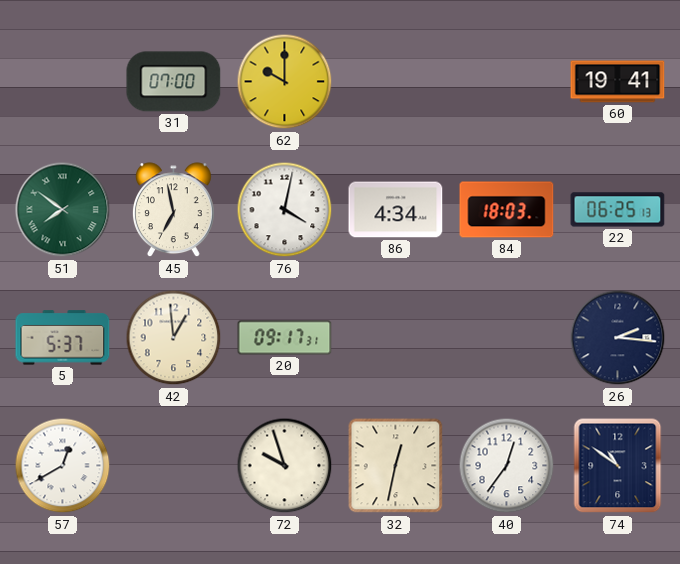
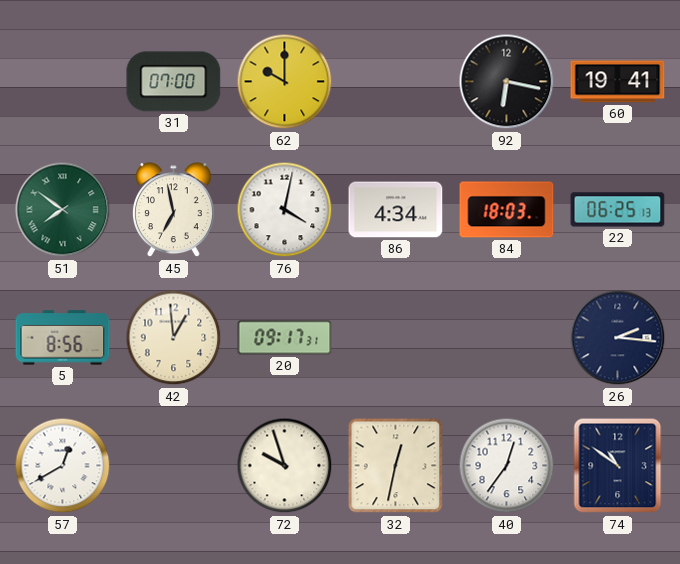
92: none -> 6:17
5: 5:37 -> 8:56
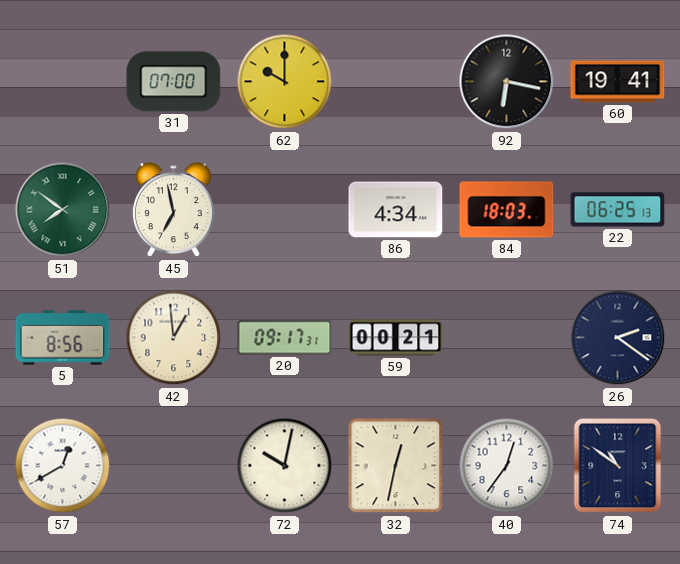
76: 4:02 -> none
59: none -> 00:21
26: 2:16 -> 2:21
72: 9:57 -> 10:02
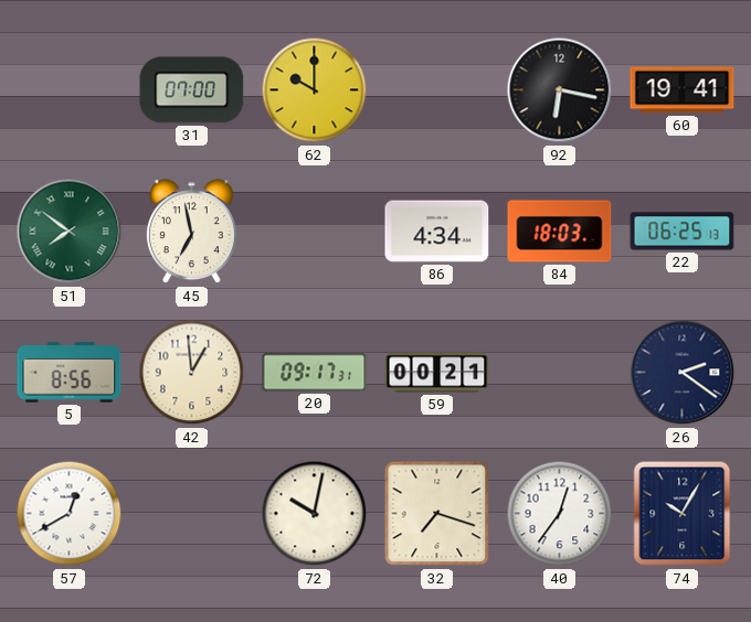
32: 12:32 -> 7:18
74: 10:51 -> 10:05
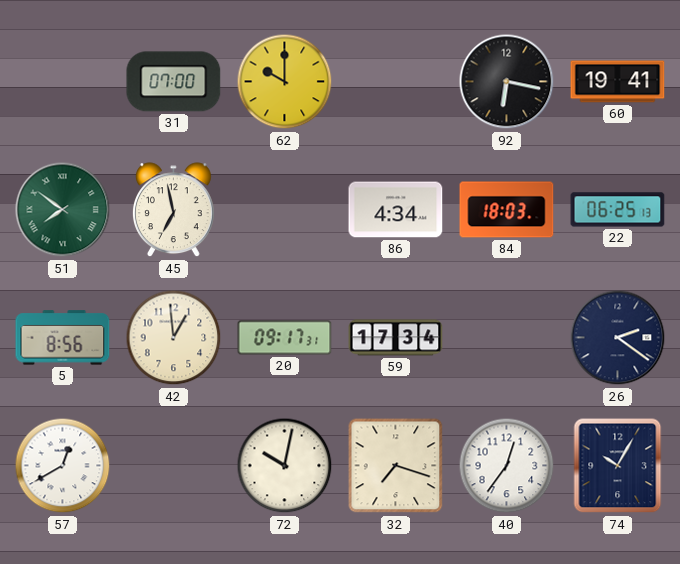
59: 00:21 -> 17:34
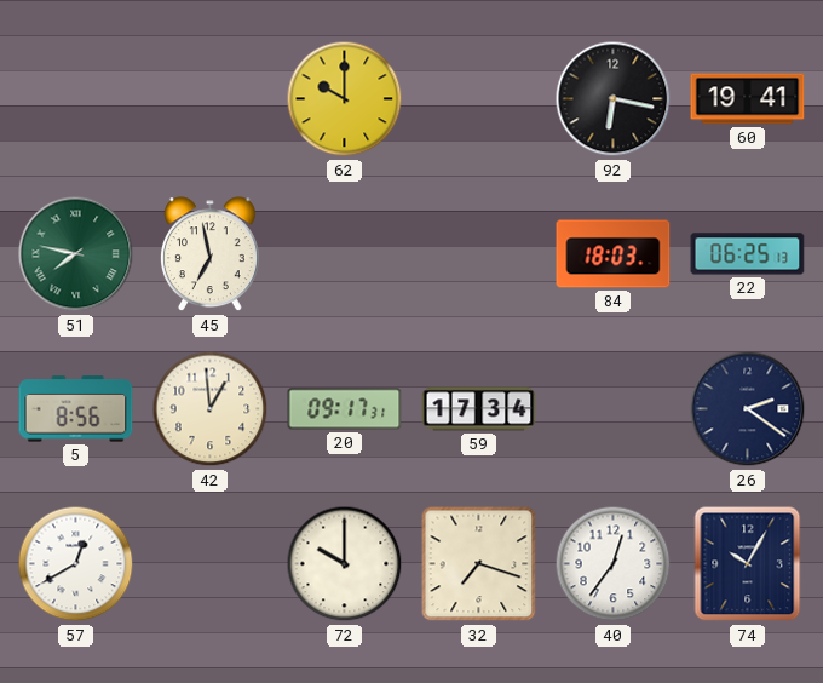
31: 07:00 -> none
51: 7:51 -> 7:47
86: 4:34 -> none
72: 10:02 -> 10:00
